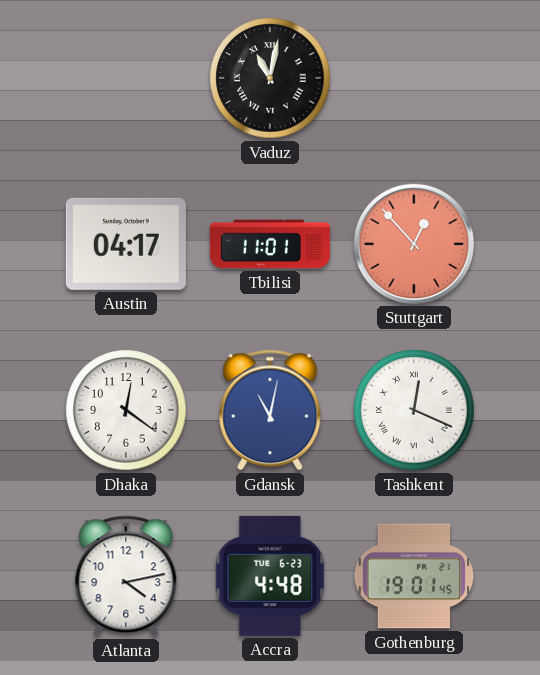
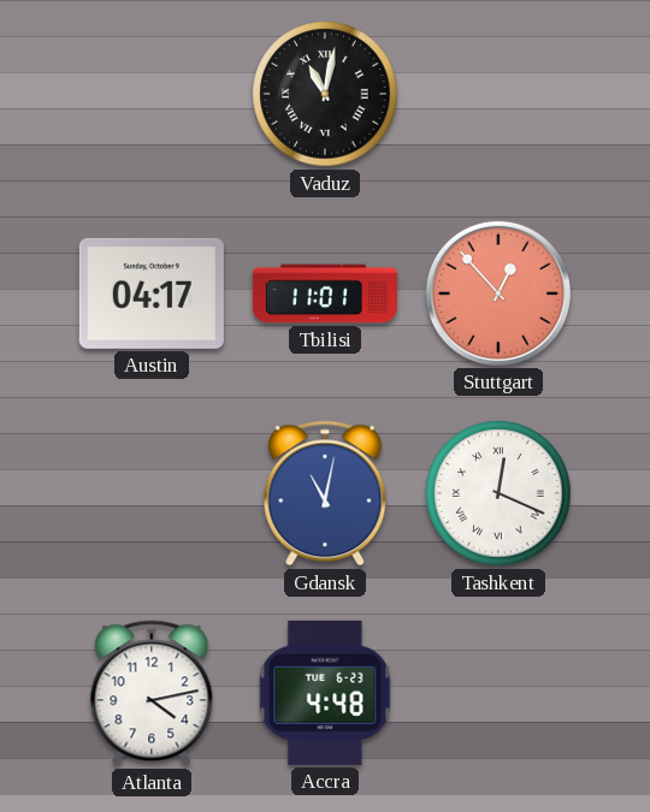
Dhaka: 12:21 -> none
Gothenburg: 19:01 -> none
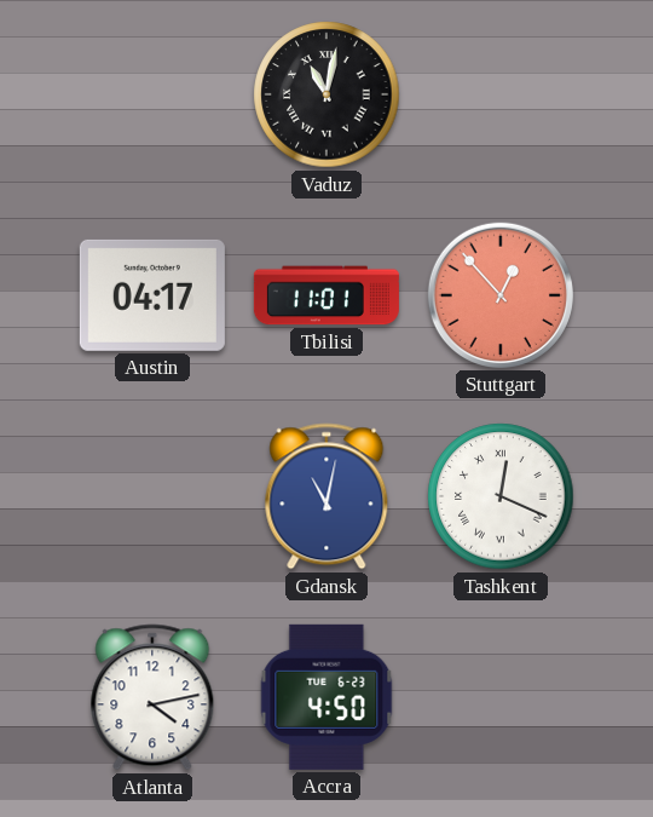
Accra: 4:48 -> 4:50
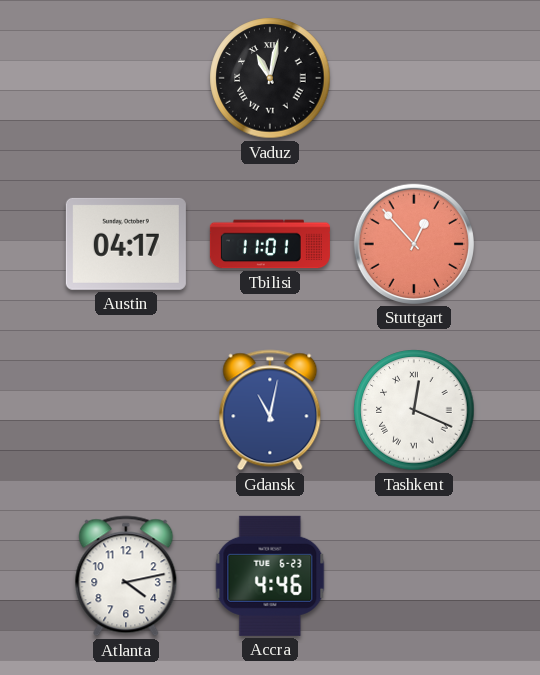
Accra: 4:50 -> 4:46
